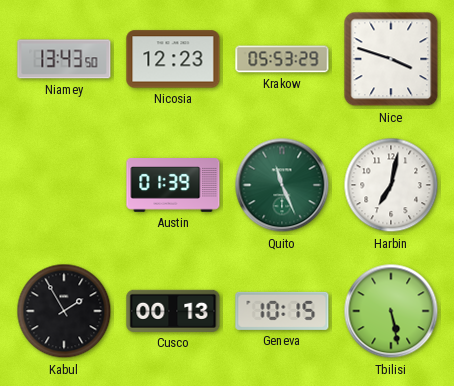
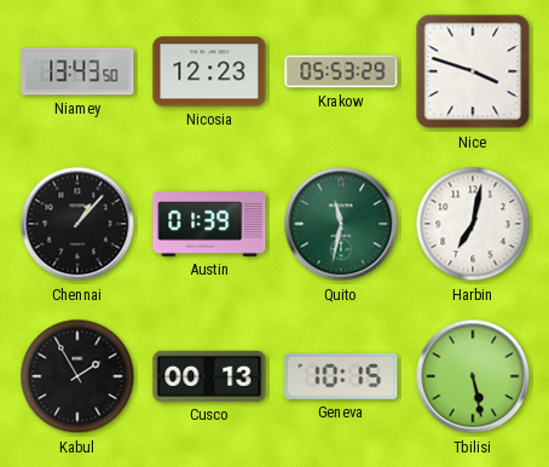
Chennai: none -> 1:07
Quito: 11:26 -> 11:32
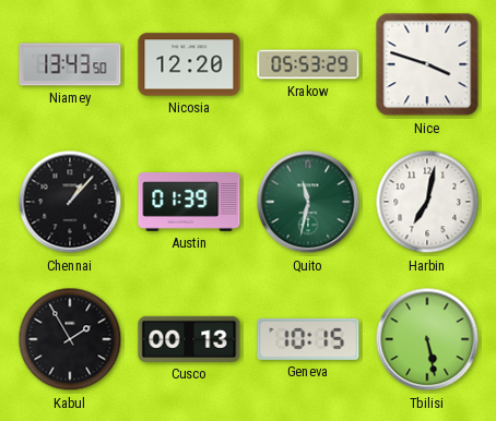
Nicosia: 12:23 -> 12:20
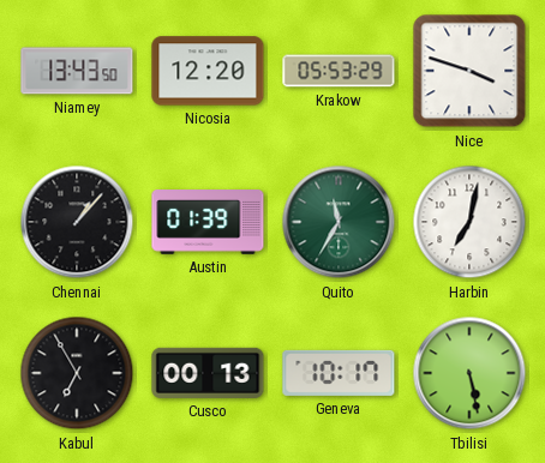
Quito: 11:32 -> 11:35
Kabul: 1:55 -> 6:55
Geneva: 10:15 -> 10:17
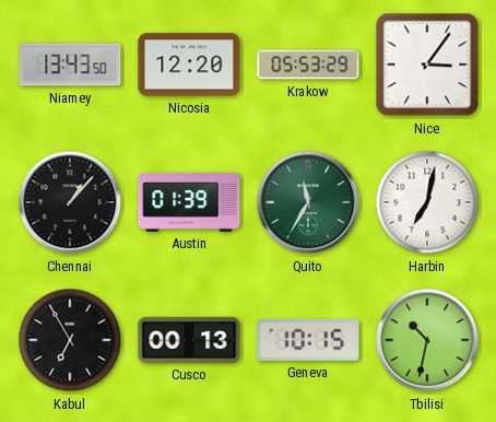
Nice: 3:48 -> 3:06
Geneva: 10:17 -> 10:15
Tbilisi: 5:28 -> 10:32
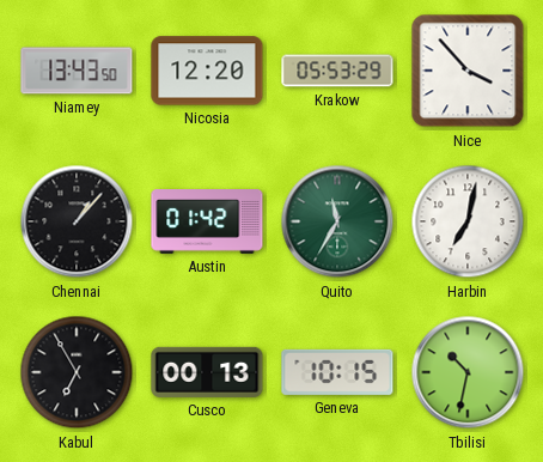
Nice: 3:06 -> 3:53
Austin: 01:39 -> 01:42
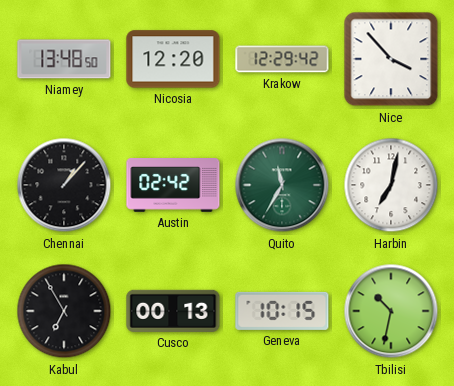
Niamey: 13:43 -> 13:48
Krakow: 05:53 -> 12:29
Austin: 01:42 -> 02:42
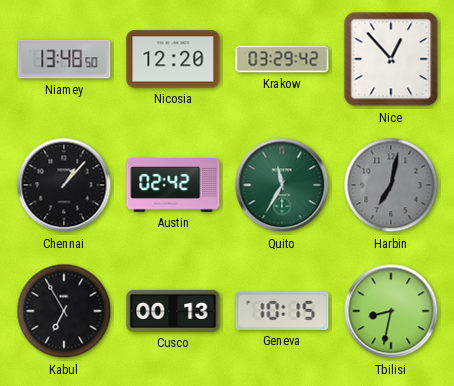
Krakow: 12:29 -> 03:29
Nice: 3:53 -> 12:53
Harbin dial: white -> grey
Tbilisi: 10:32 -> 8:32
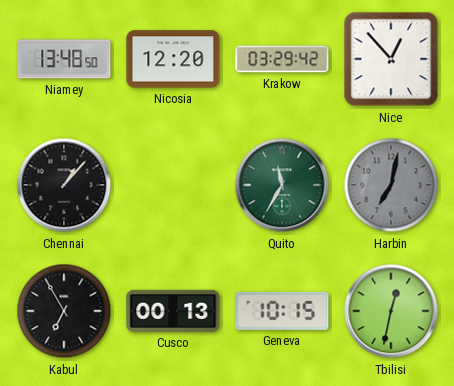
Austin: 02:42 -> none
Tbilisi: 8:32 -> 12:32
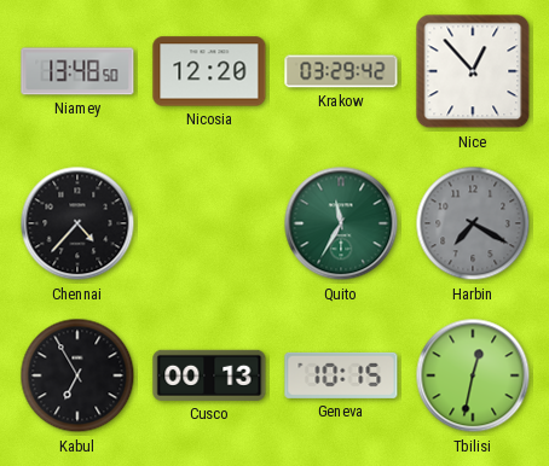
Chennai: 1:07 -> 4:37
Harbin: 7:02 -> 7:20
